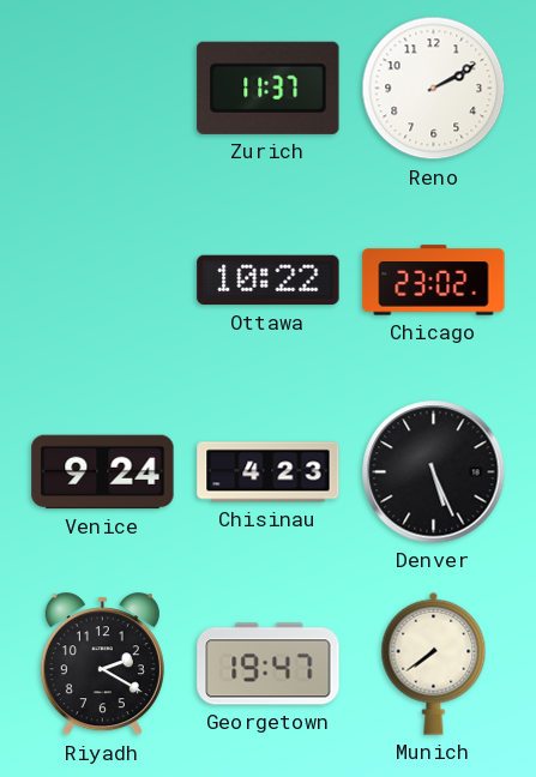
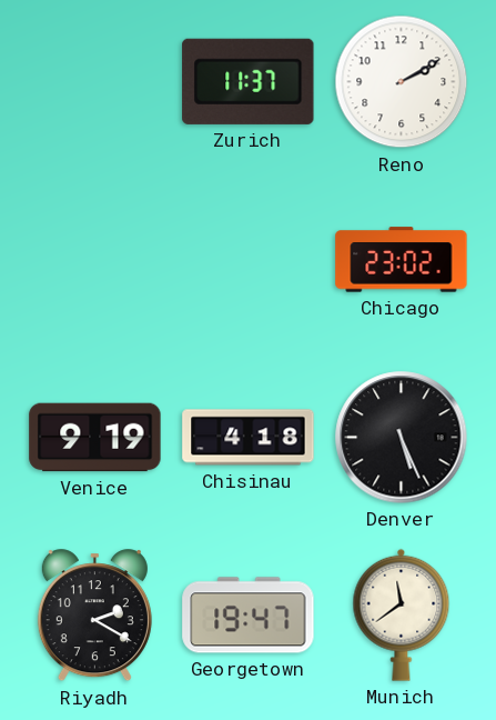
Ottawa: 10:22 -> none
Venice: 9:24 -> 9:19
Chisinau: 4:23 -> 4:18
Munich: 7:39 -> 11:39
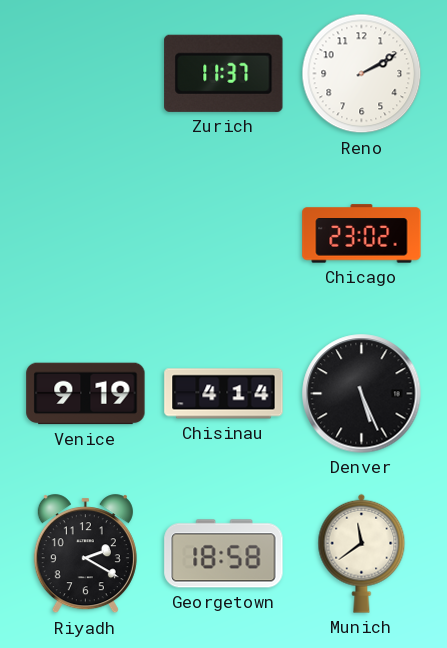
Chisinau: 4:18 -> 4:14
Georgetown: 19:47 -> 18:58
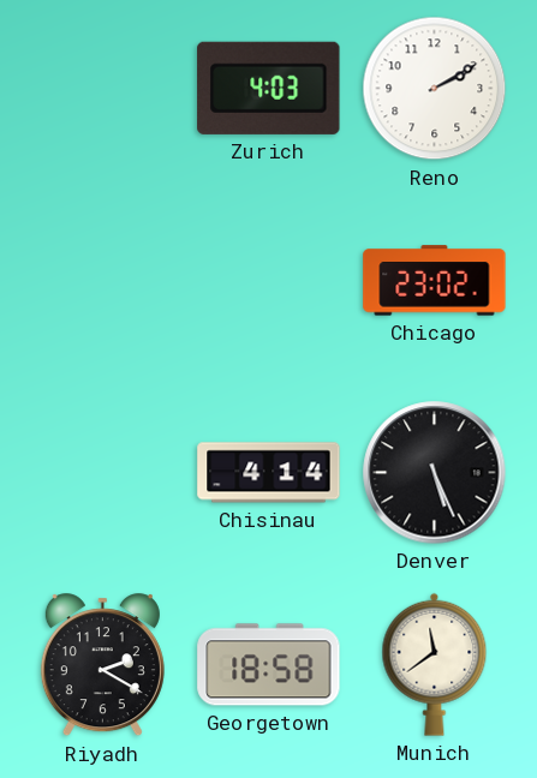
Zurich: 11:37 -> 4:03
Venice: 9:19 -> none
